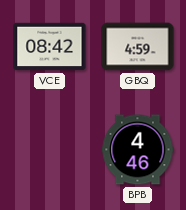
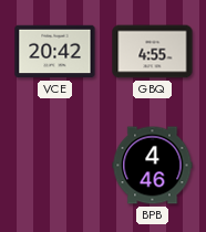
VCE: 08:42 -> 20:42
GBQ: 4:59 -> 4:55
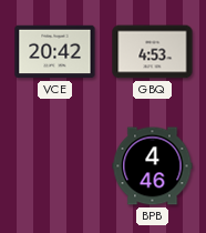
GBQ: 4:55 -> 4:53
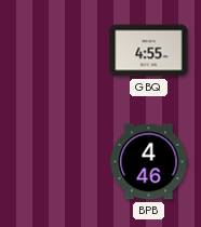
VCE: 20:42 -> none
GBQ: 4:53 -> 4:55
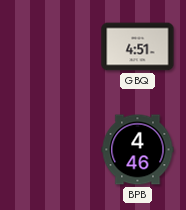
GBQ: 4:55 -> 4:51
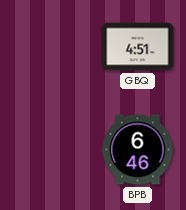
BPB: 4:46 -> 6:46
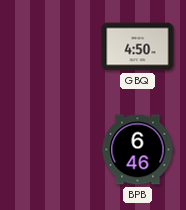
GBQ: 4:51 -> 4:50
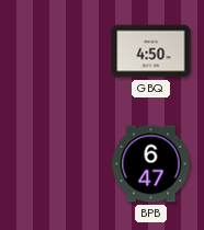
BPB: 6:46 -> 6:47
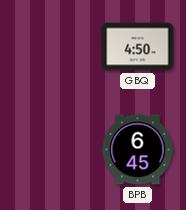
BPB: 6:47 -> 6:45
